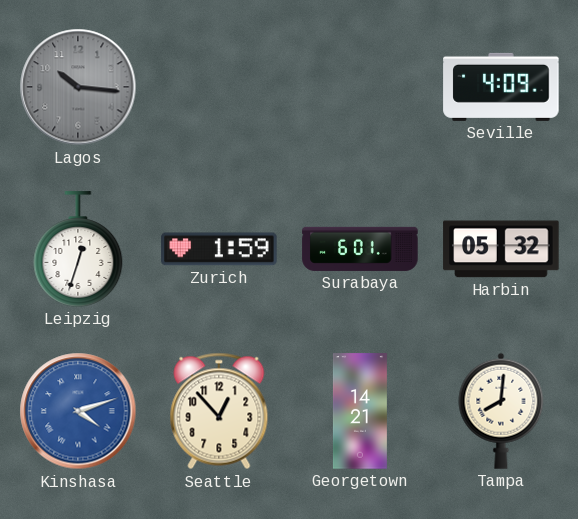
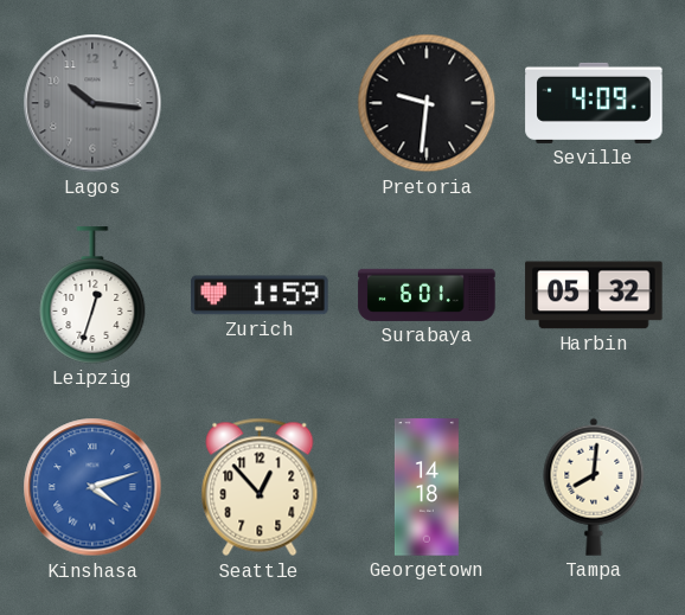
Pretoria: none -> 9:31
Georgetown: 14:21 -> 14:18
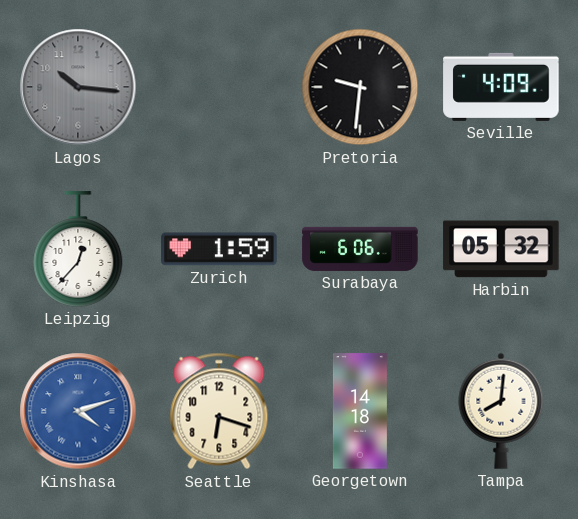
Leipzig: 12:33 -> 12:37
Surabaya: 6:01 -> 6:06
Seattle: 12:53 -> 6:18
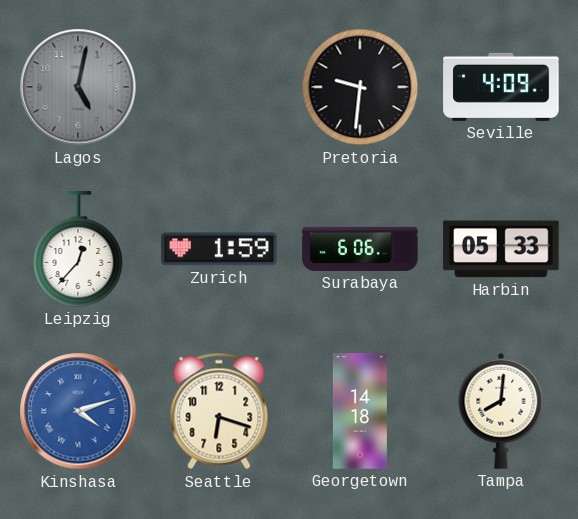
Lagos: 10:16 -> 5:02
Harbin: 05:32 -> 05:33
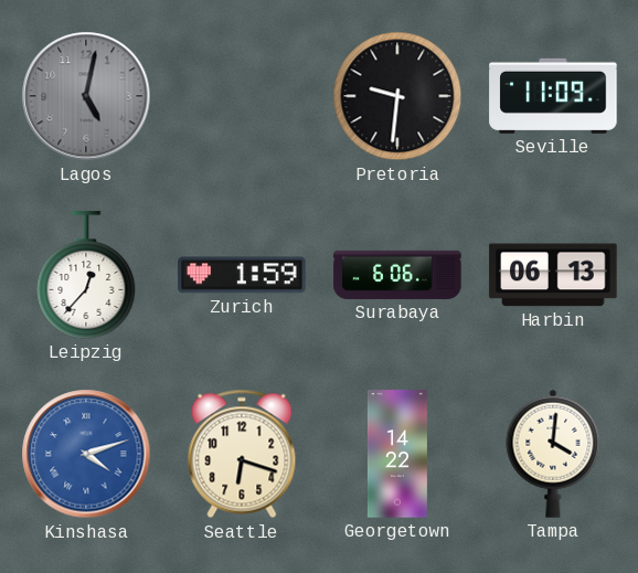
Seville: 4:09 -> 11:09
Harbin: 05:33 -> 06:13
Georgetown: 14:18 -> 14:22
Tampa: 8:01 -> 4:01
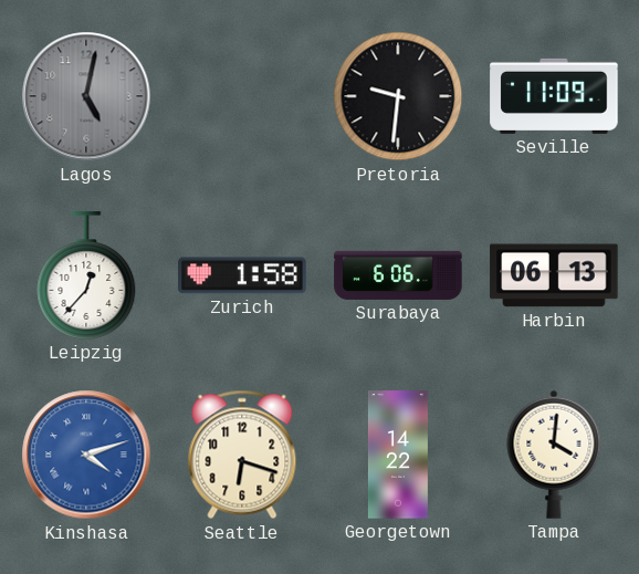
Zurich: 1:59 -> 1:58
